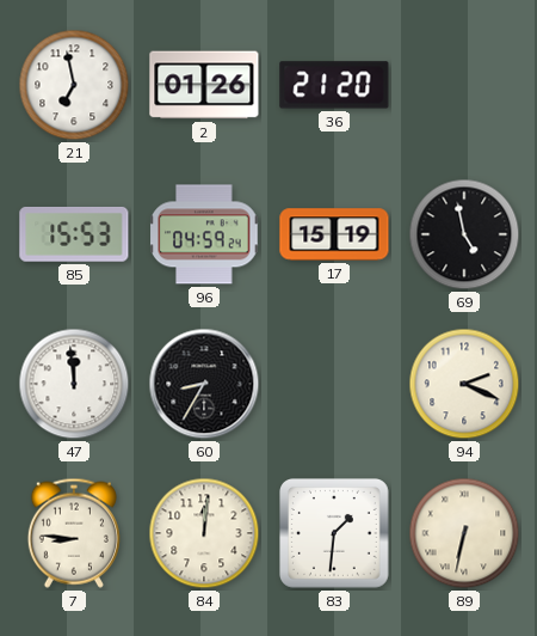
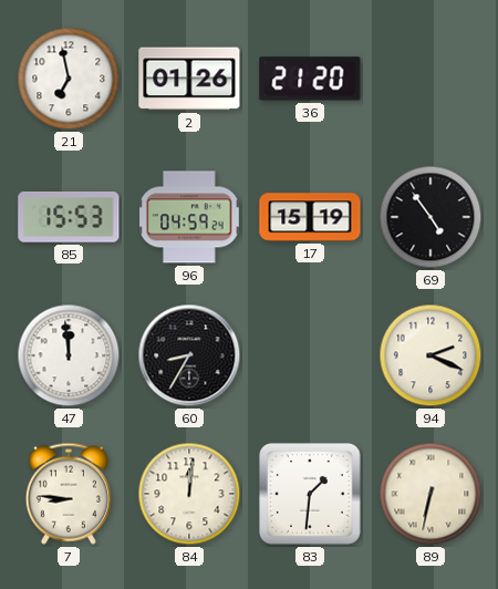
69: 4:58 -> 4:54
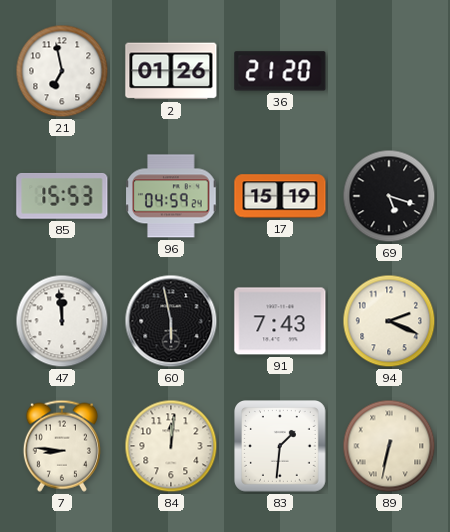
69: 4:54 -> 5:18
60: 8:35 -> 5:58
91: none -> 7:43
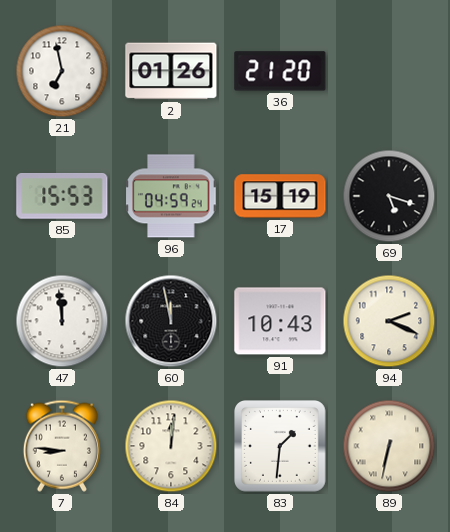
60: 5:58 -> 11:58
91: 7:43 -> 10:43
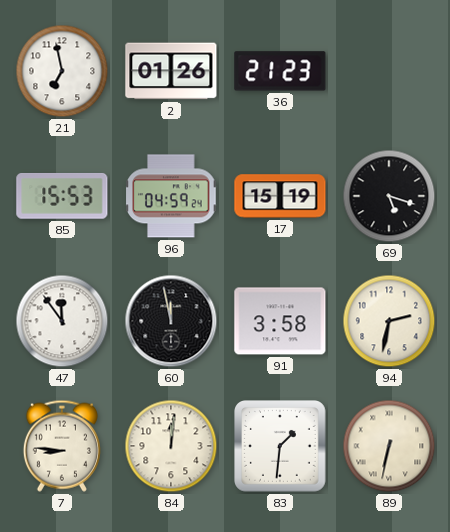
36: 21:20 -> 21:23
47: 11:59 -> 11:54
91: 10:43 -> 3:58
94: 2:19 -> 2:32
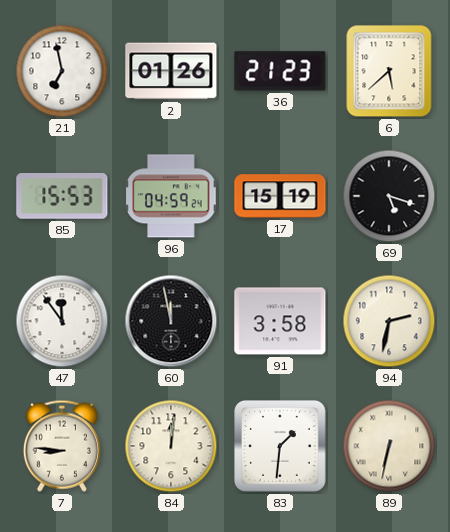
6: none -> 5:38
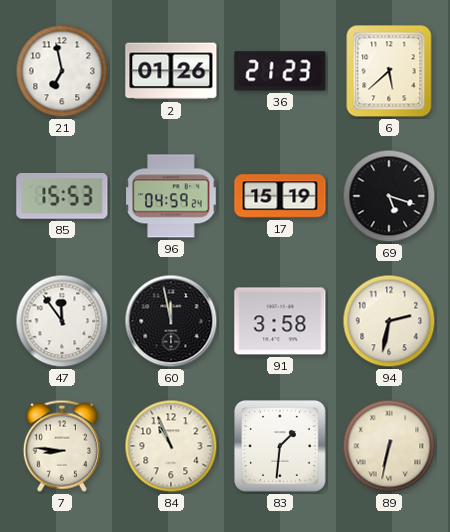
84: 12:01 -> 10:56
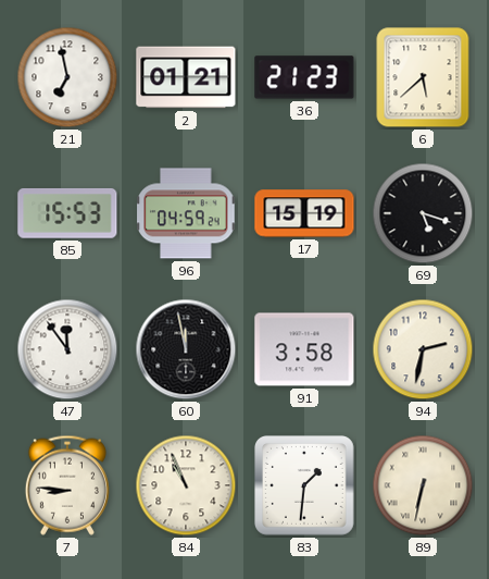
2: 01:26 -> 01:21
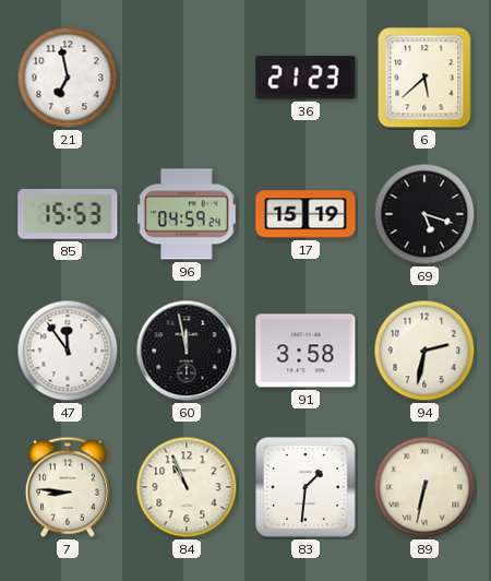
2: 01:21 -> none
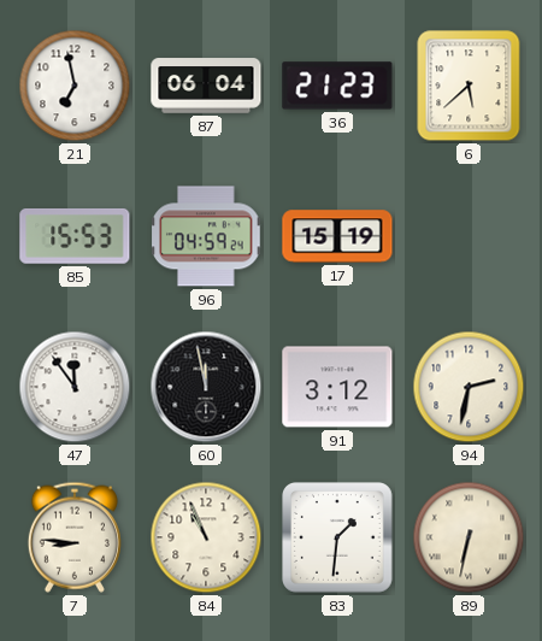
87: none -> 06:04
69: 5:18 -> none
91: 3:58 -> 3:12
